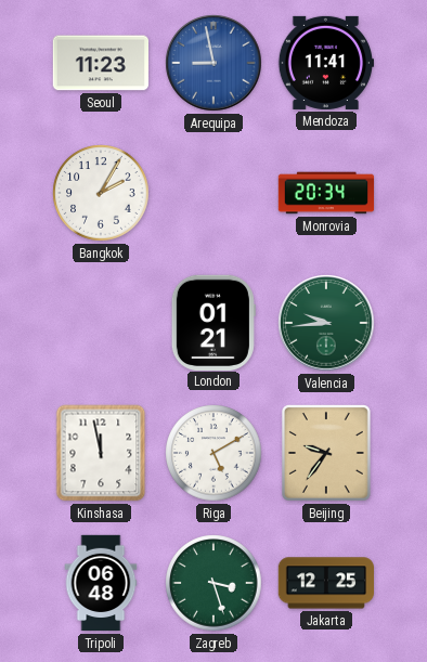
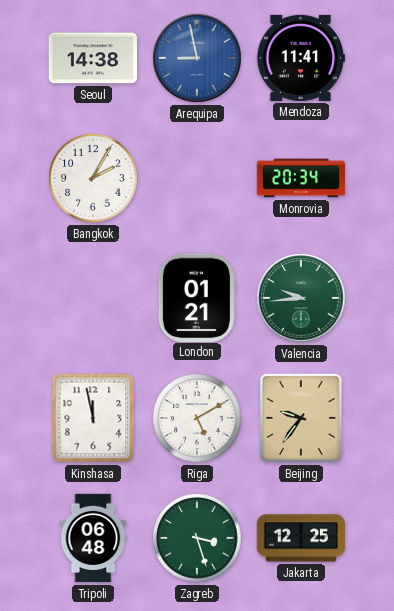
Seoul: 11:23 -> 14:38
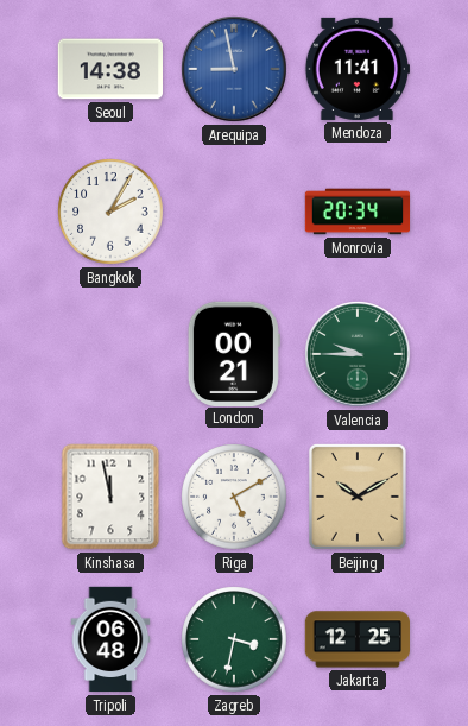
London: 01:21 -> 00:21
Valencia: 9:44 -> 9:45
Beijing: 9:36 -> 10:10
Zagreb: 3:27 -> 3:32
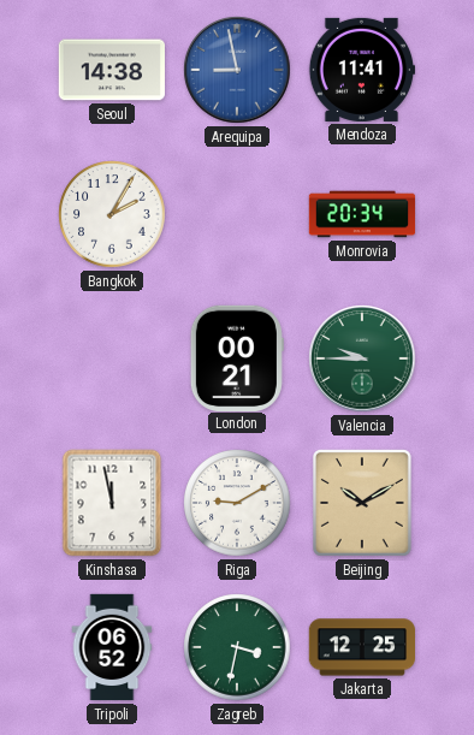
Riga: 5:10 -> 9:10
Tripoli: 06:48 -> 06:52
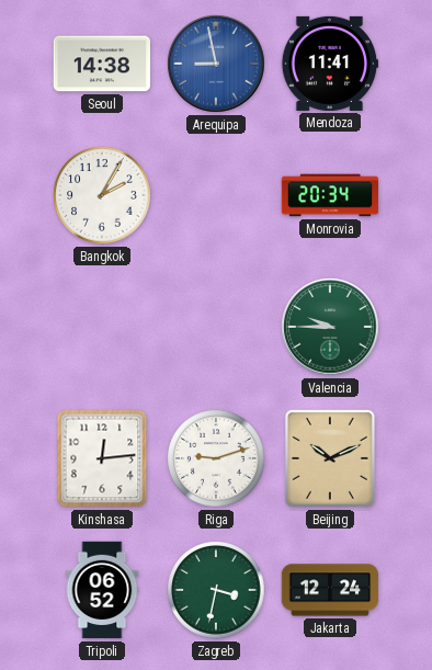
London: 00:21 -> none
Kinshasa: 11:58 -> 12:14
Riga: 9:10 -> 9:12
Beijing: 10:10 -> 10:11
Jakarta: 12:25 -> 12:24
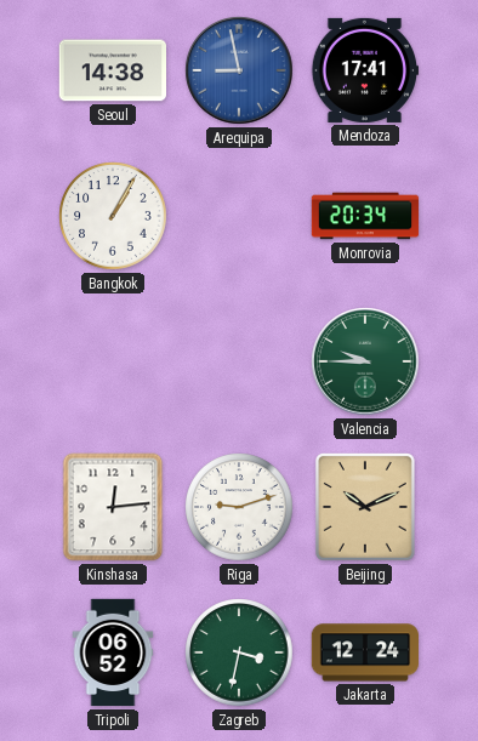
Mendoza: 11:41 -> 17:41
Bangkok: 2:05 -> 1:05
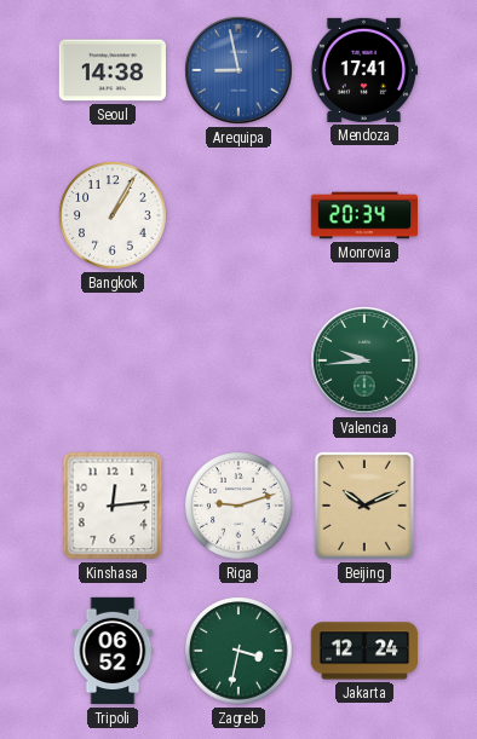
Valencia: 9:45 -> 9:44
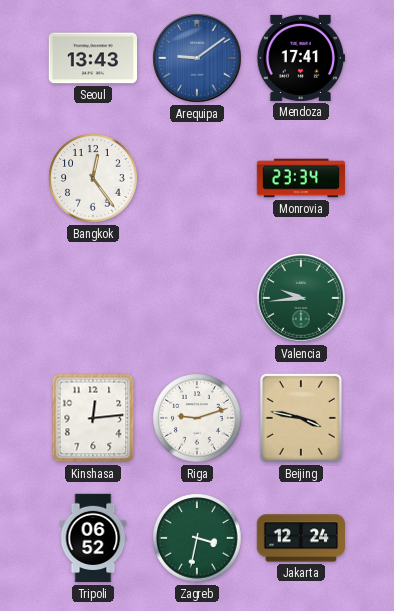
Seoul: 14:38 -> 13:43
Arequipa: 8:58 -> 9:09
Bangkok: 1:05 -> 12:24
Monrovia: 20:34 -> 23:34
Beijing: 10:11 -> 3:47
